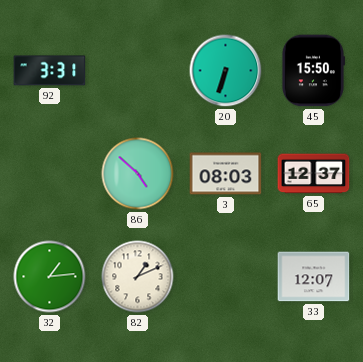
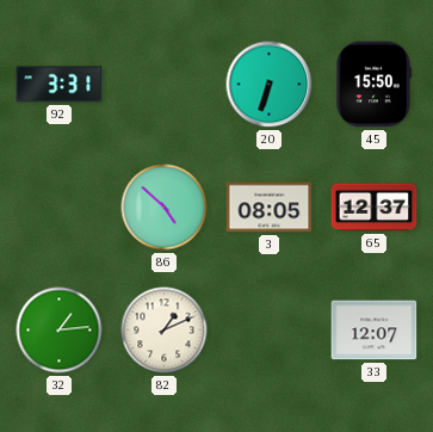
3: 08:03 -> 08:05
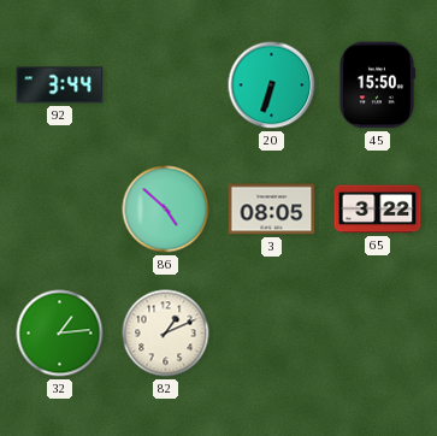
92: 3:31 -> 3:44
65: 12:37 -> 3:22
33: 12:07 -> none
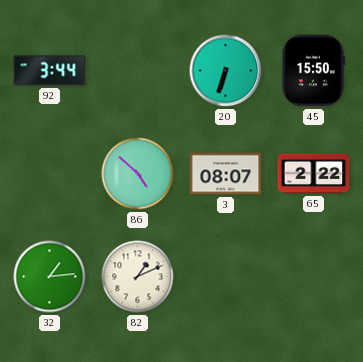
3: 08:05 -> 08:07
65: 3:22 -> 2:22
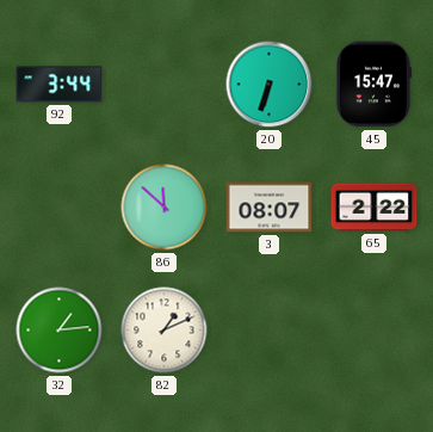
45: 15:50 -> 15:47
86: 4:52 -> 11:52
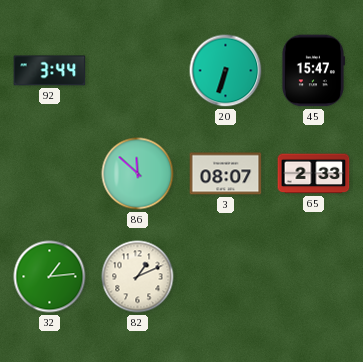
65: 2:22 -> 2:33
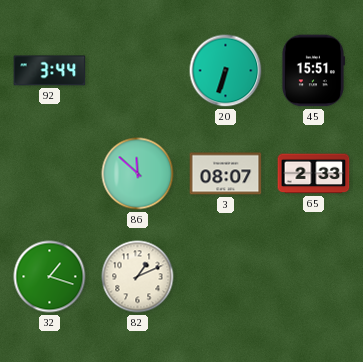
45: 15:47 -> 15:51
32: 1:14 -> 1:18
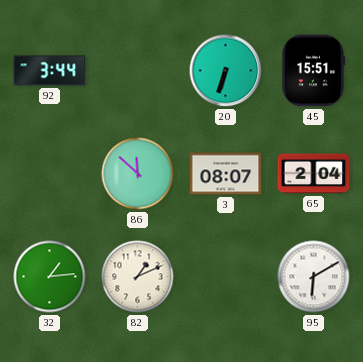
65: 2:33 -> 2:04
32: 1:18 -> 1:14
95: none -> 6:10
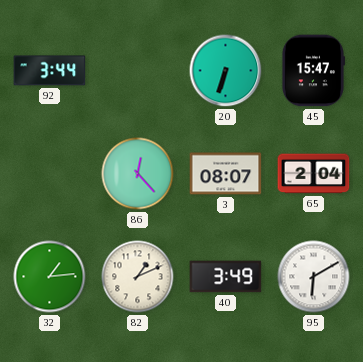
45: 15:51 -> 15:47
86: 11:52 -> 12:23
40: none -> 3:49
